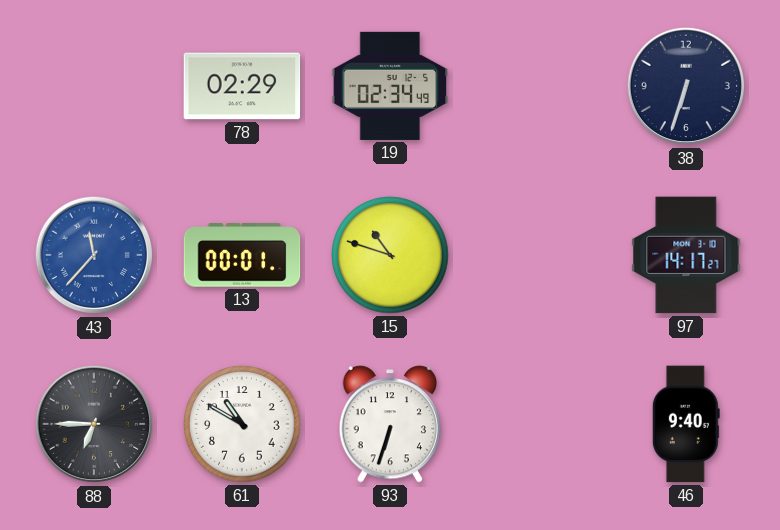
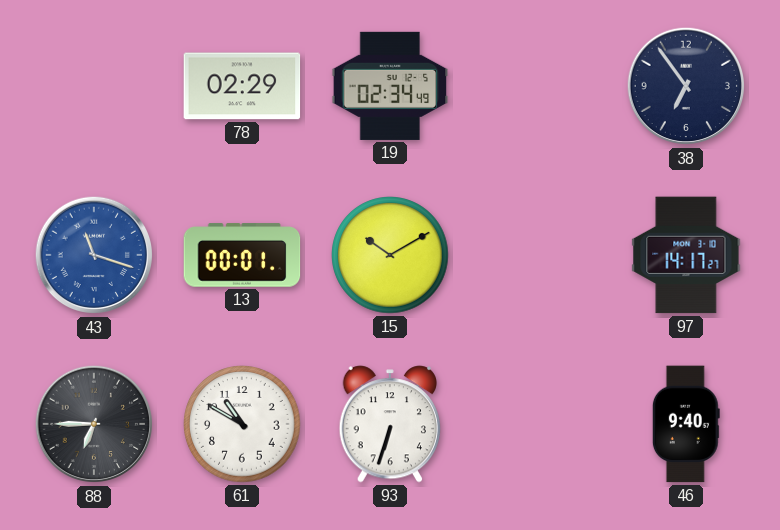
38: 6:33 -> 6:54
43: 11:37 -> 11:18
15: 10:48 -> 10:10
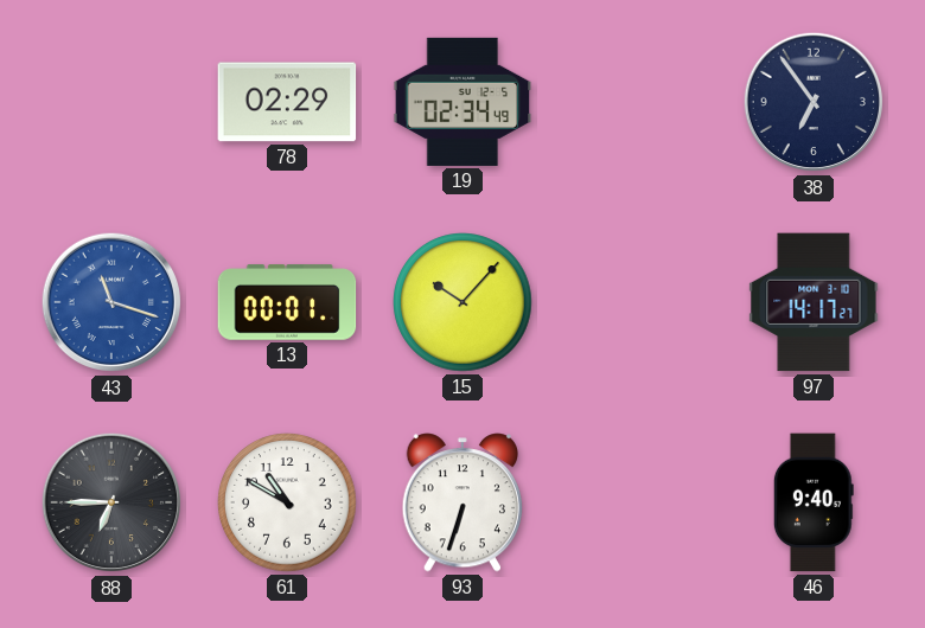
15: 10:10 -> 10:07
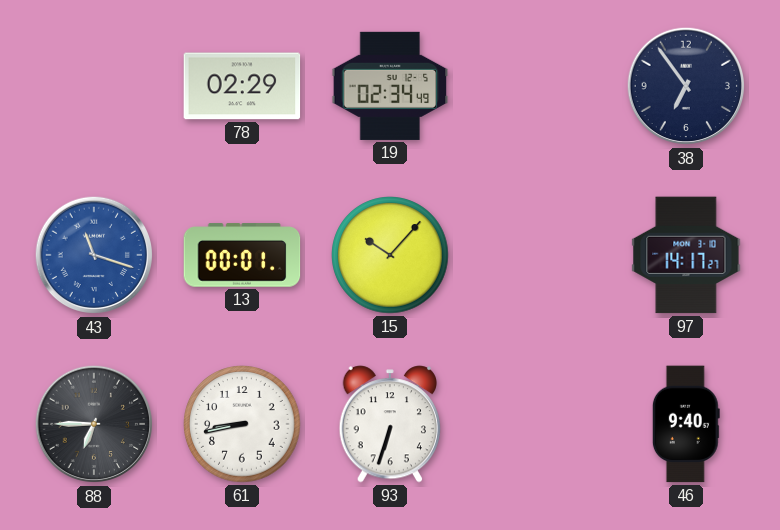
61: 10:50 -> 8:43
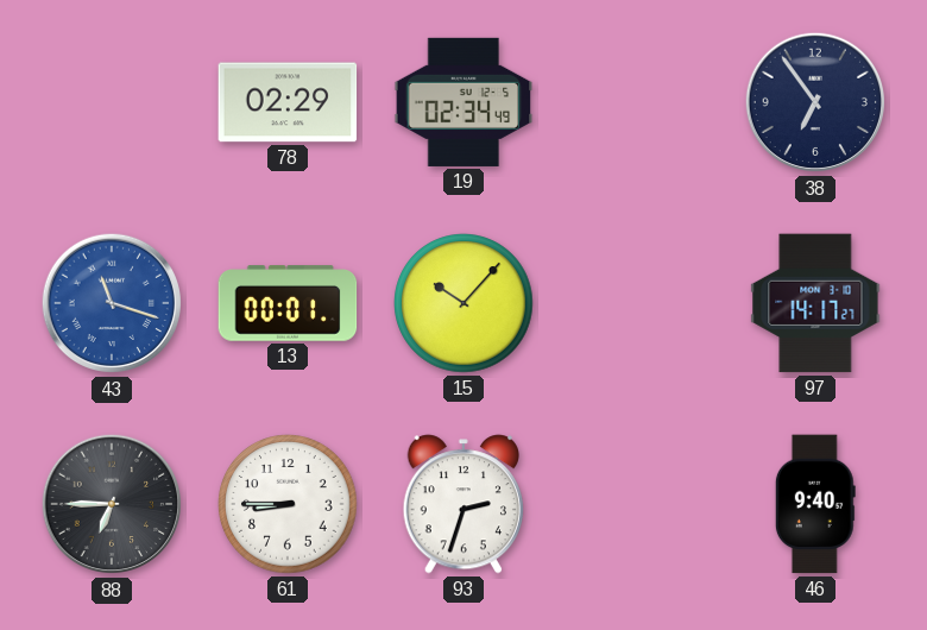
61: 8:43 -> 8:45
93: 6:33 -> 2:33
